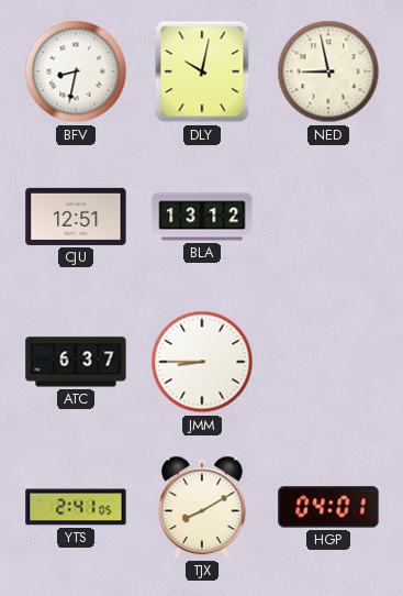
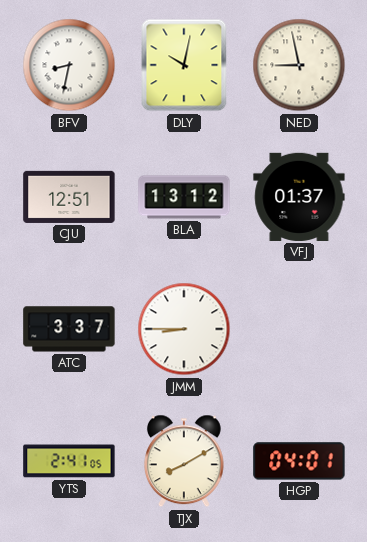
VFJ: none -> 01:37
ATC: 6:37 -> 3:37
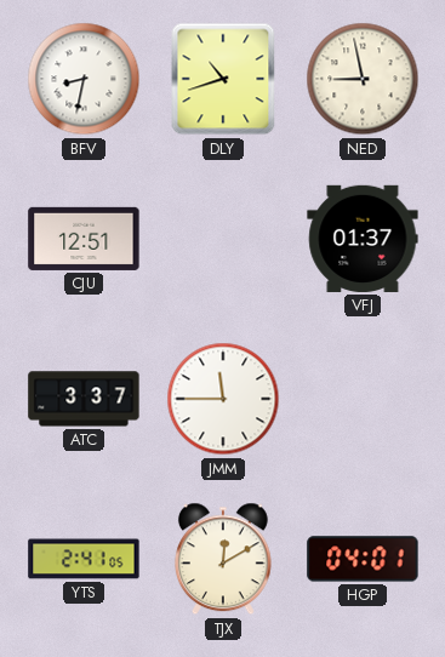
DLY: 10:02 -> 10:42
BLA: 13:12 -> none
JMM: 8:45 -> 11:45
TJX: 8:10 -> 12:10
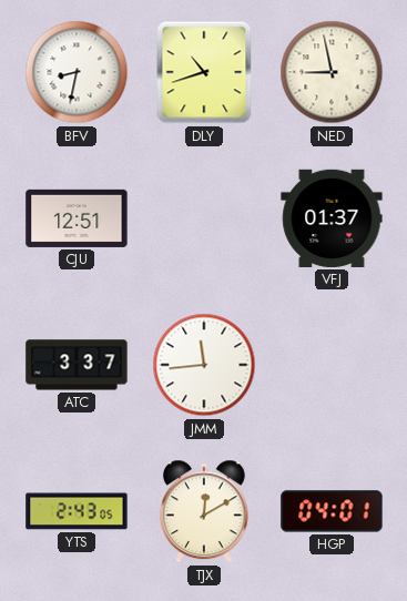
JMM: 11:45 -> 11:44
YTS: 2:41 -> 2:43
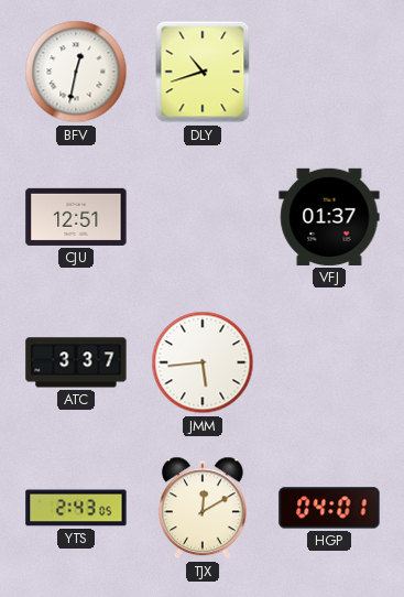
BFV: 8:32 -> 12:32
NED: 8:58 -> none
JMM: 11:44 -> 5:44
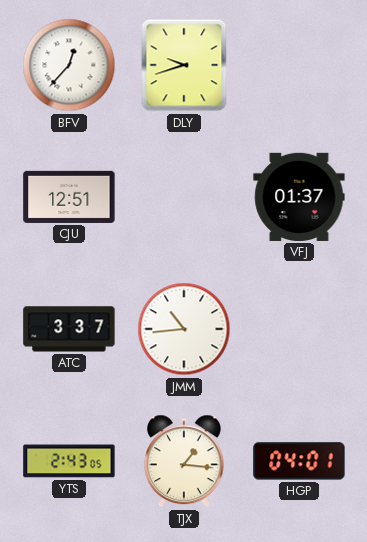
BFV: 12:32 -> 12:37
DLY: 10:42 -> 9:42
JMM: 5:44 -> 10:44
TJX: 12:10 -> 1:16
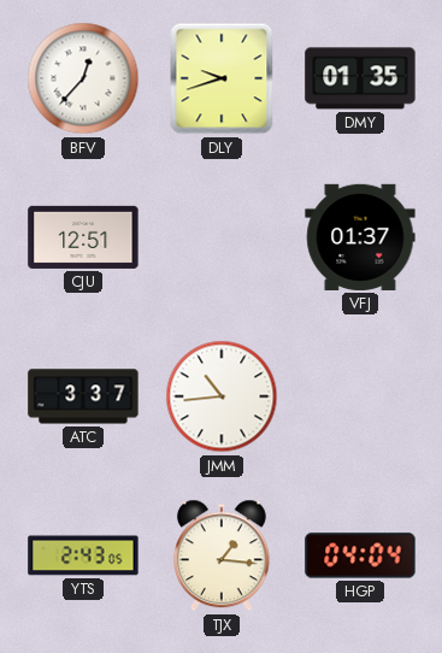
DMY: none -> 01:35
HGP: 04:01 -> 04:04
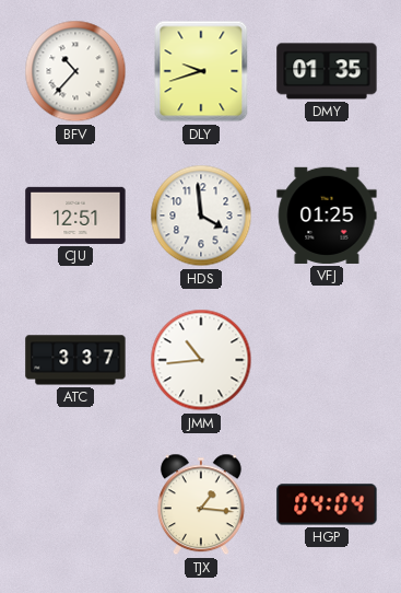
BFV: 12:37 -> 10:37
HDS: none -> 3:59
VFJ: 01:37 -> 01:25
YTS: 2:43 -> none
